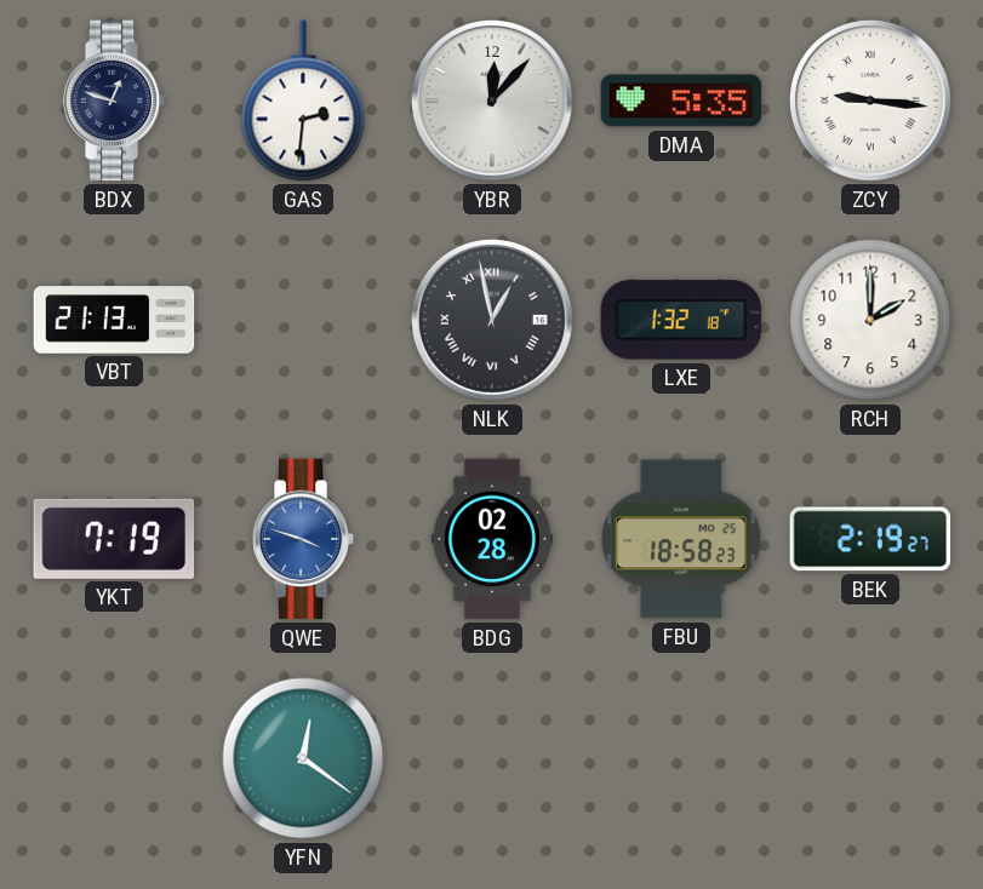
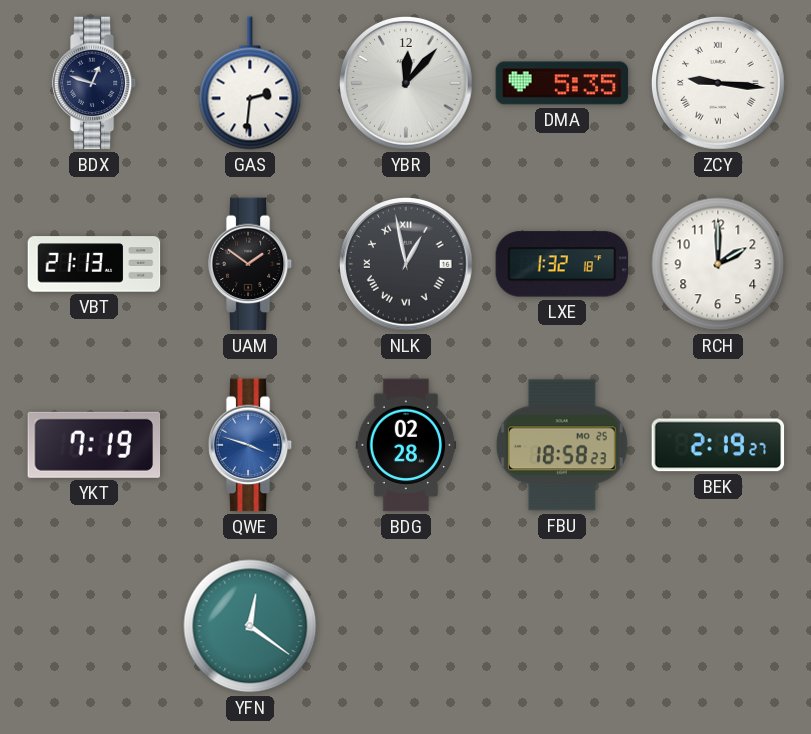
UAM: none -> 1:51
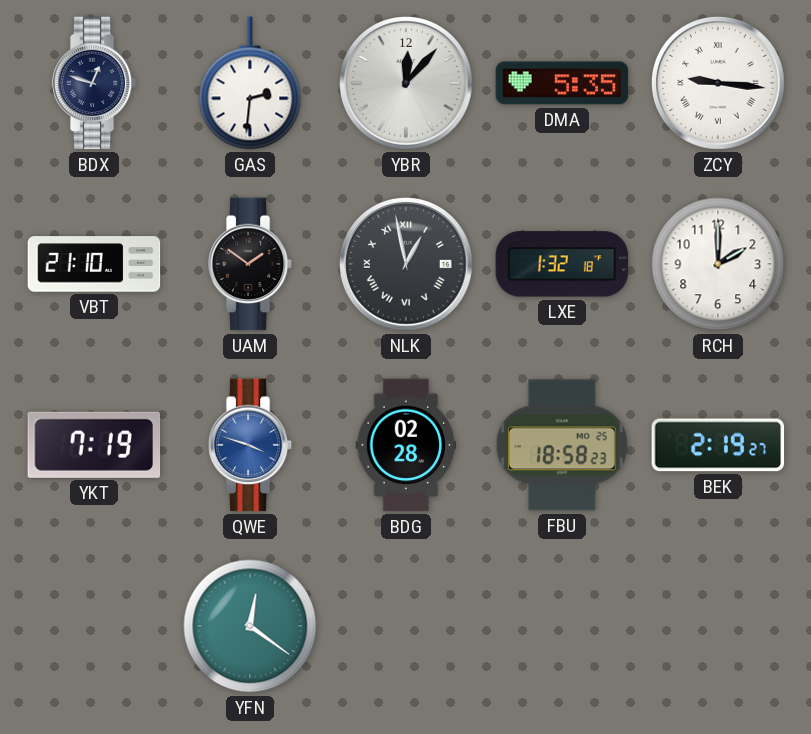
VBT: 21:13 -> 21:10
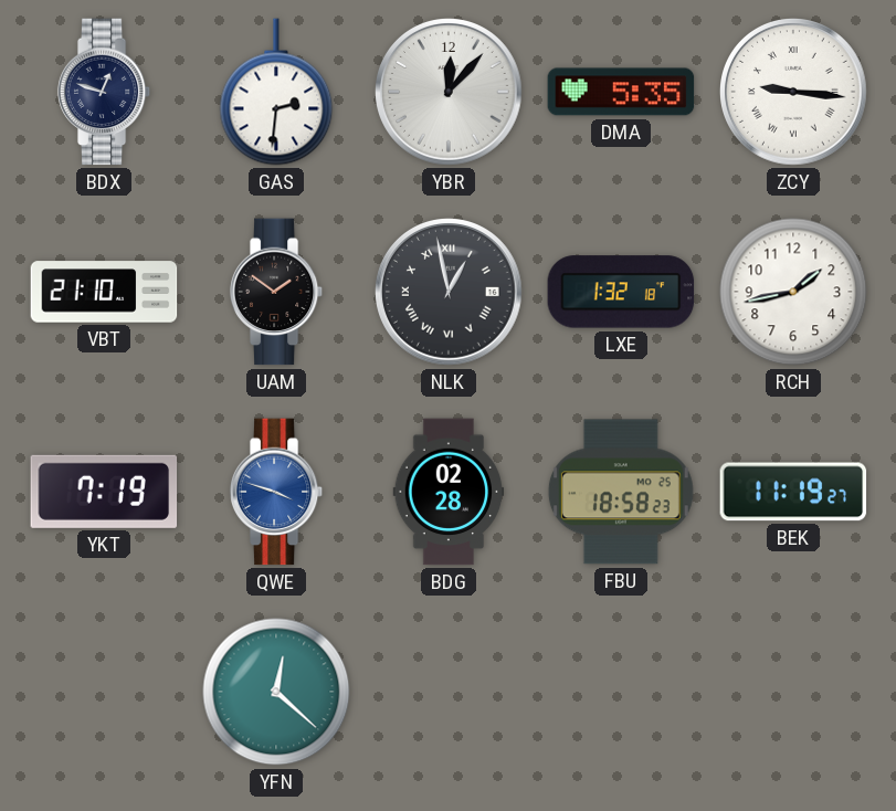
RCH: 2:00 -> 1:43
BEK: 2:19 -> 11:19
YFN: 12:21 -> 12:22
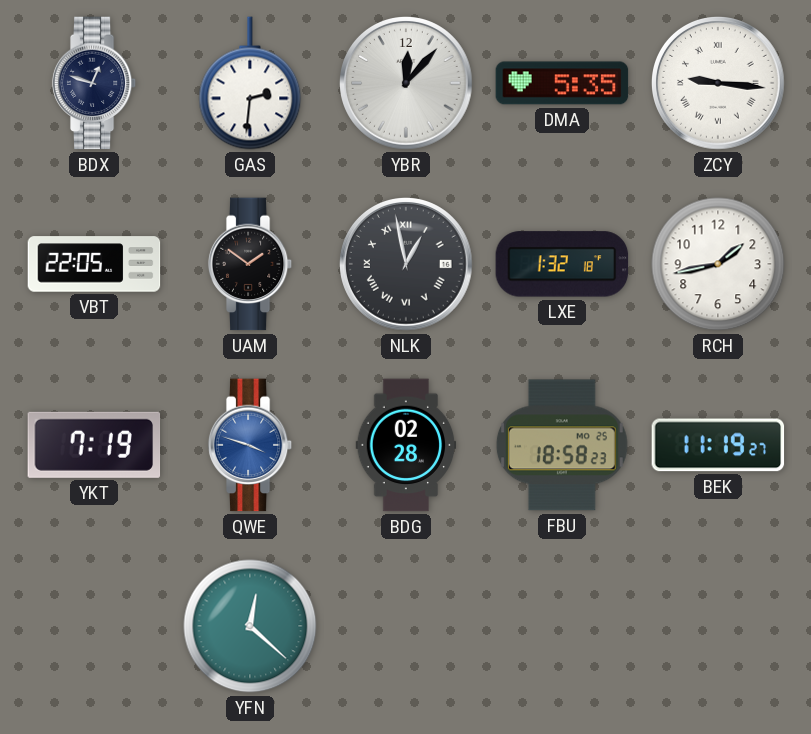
VBT: 21:10 -> 22:05
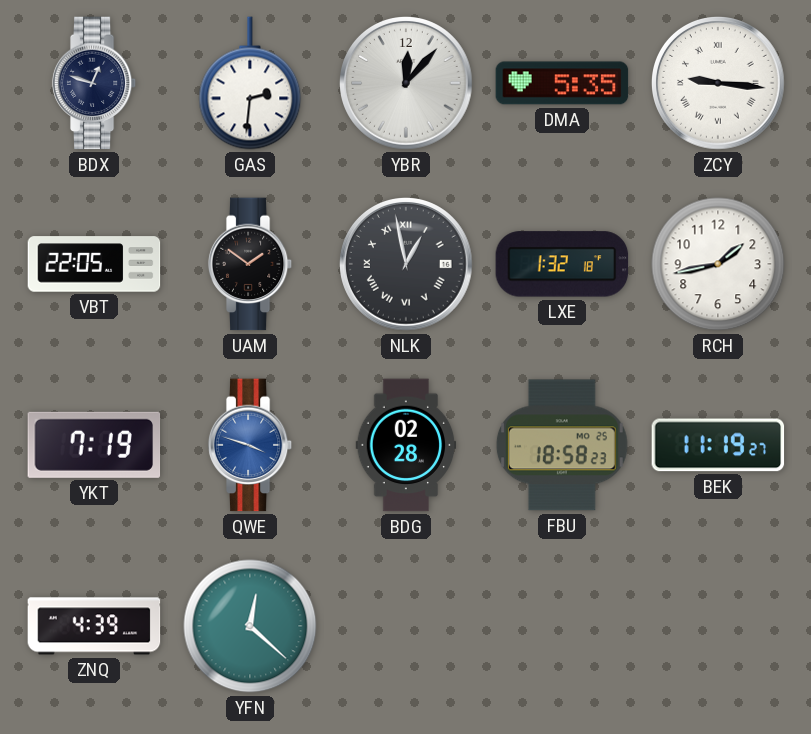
ZNQ: none -> 4:39
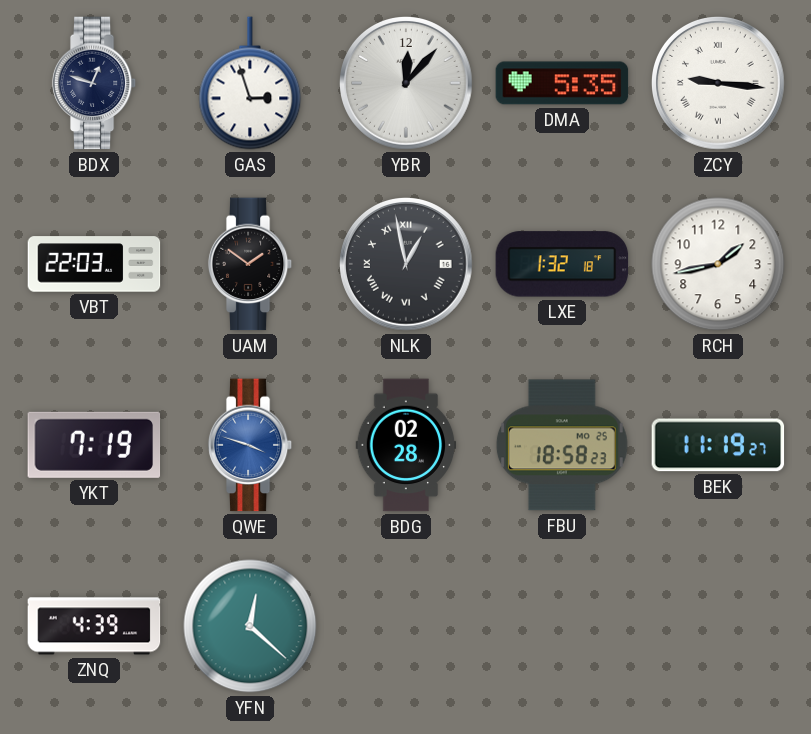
GAS: 2:31 -> 2:57
VBT: 22:05 -> 22:03
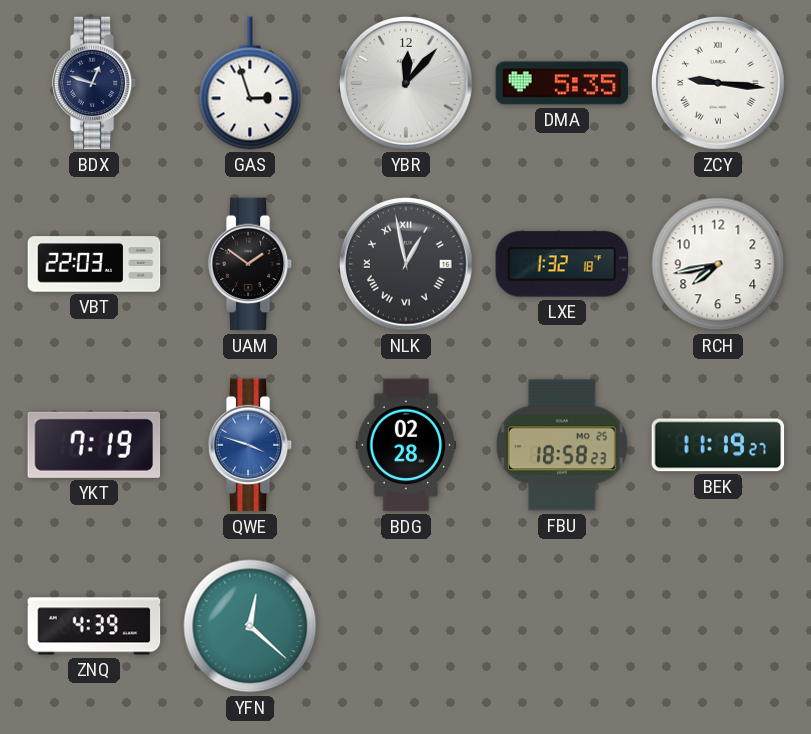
RCH: 1:43 -> 7:43
